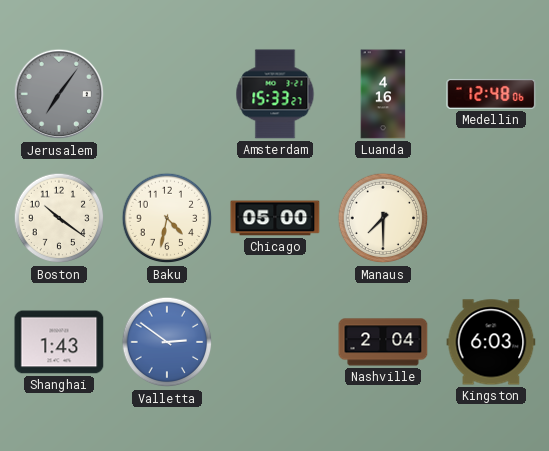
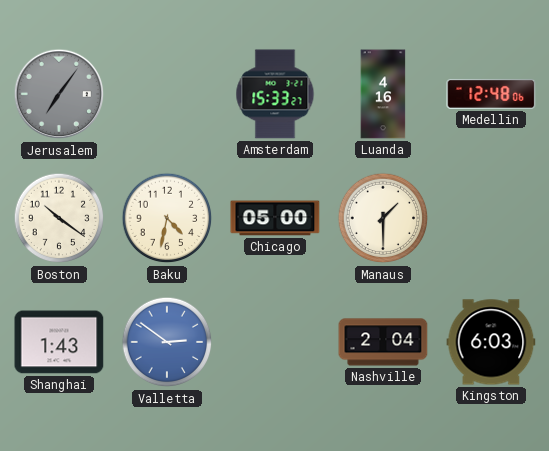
Manaus: 7:30 -> 1:30
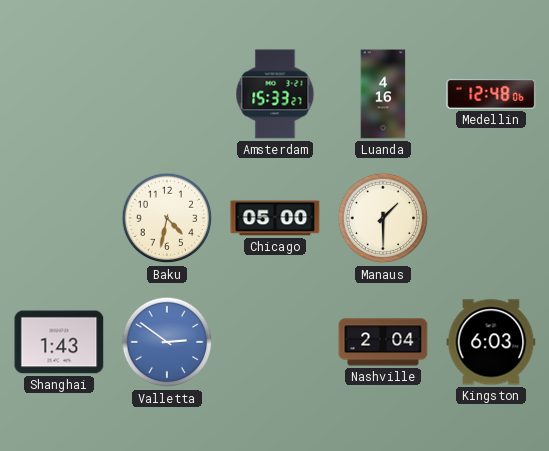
Jerusalem: 7:06 -> none
Boston: 10:21 -> none
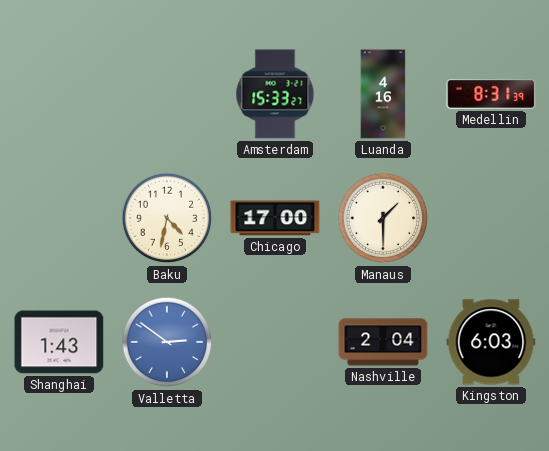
Medellin: 12:48 -> 8:31
Chicago: 05:00 -> 17:00
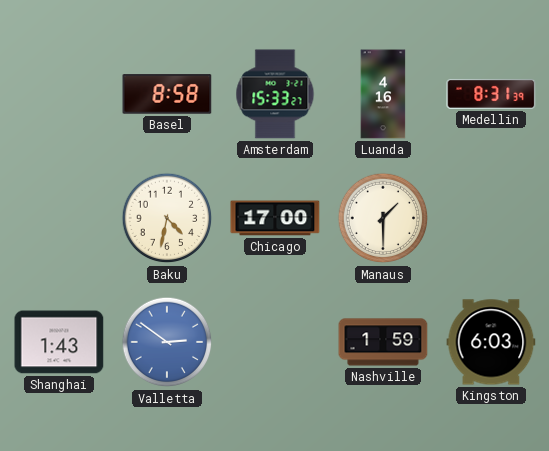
Basel: none -> 8:58
Nashville: 2:04 -> 1:59
